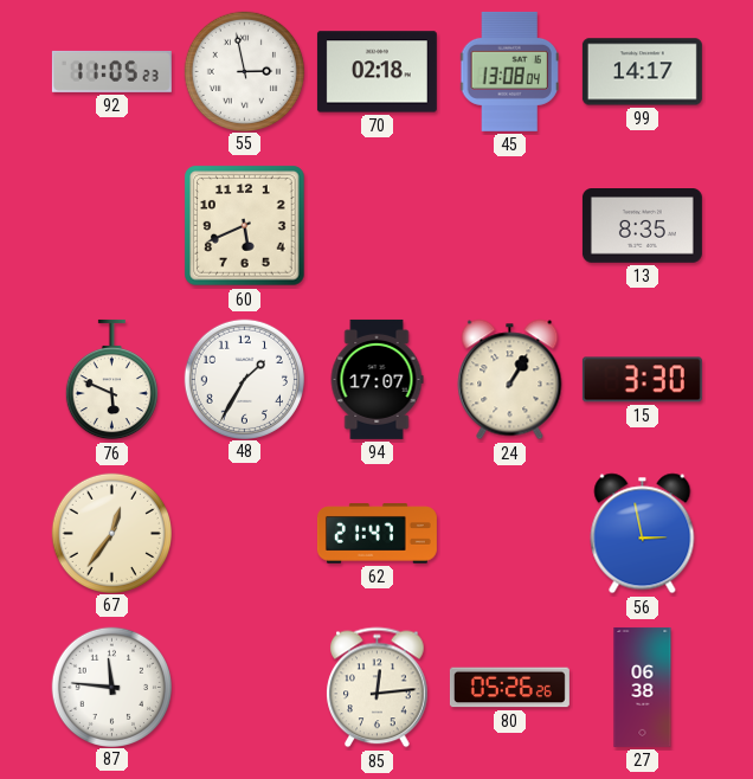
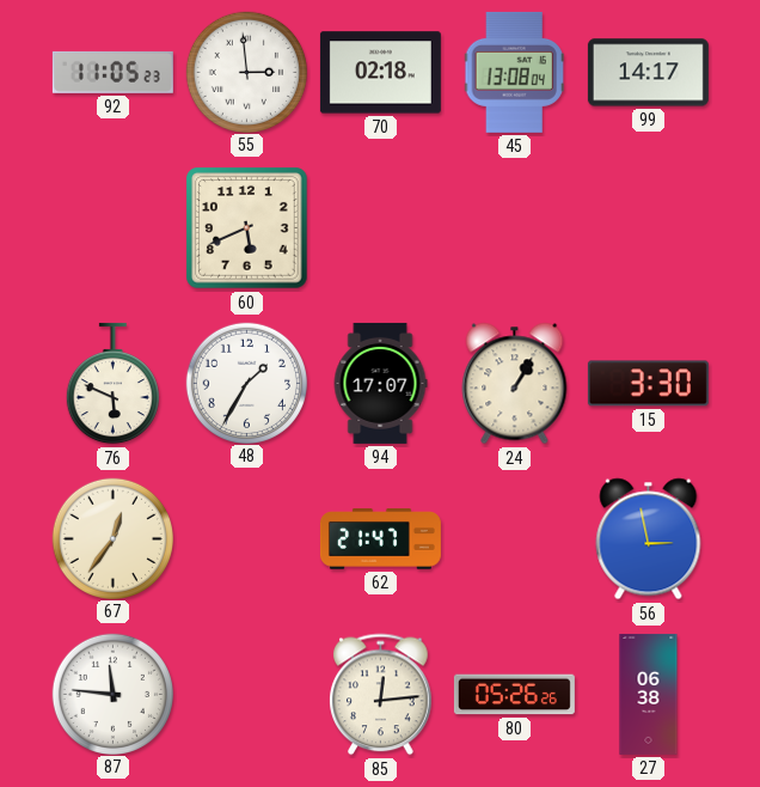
55: 2:58 -> 2:59
13: 8:35 -> none
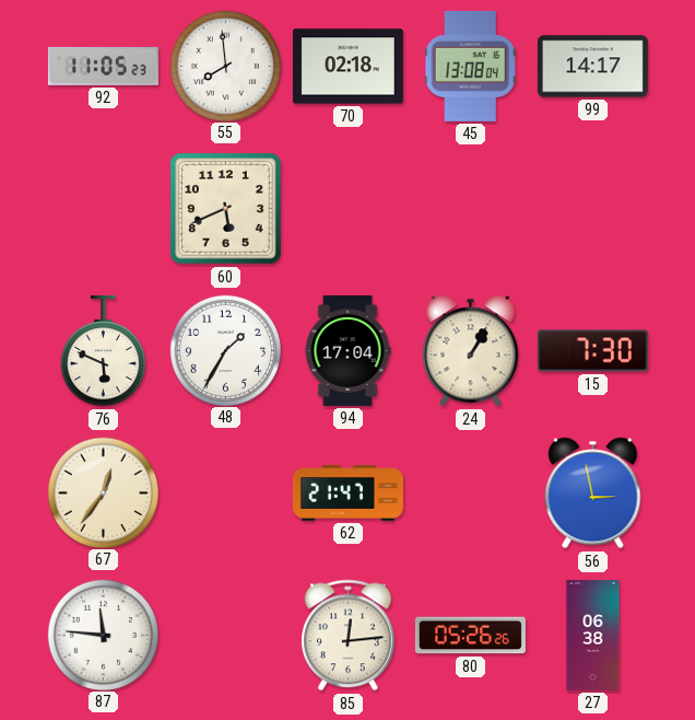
55: 2:59 -> 7:59
94: 17:07 -> 17:04
15: 3:30 -> 7:30
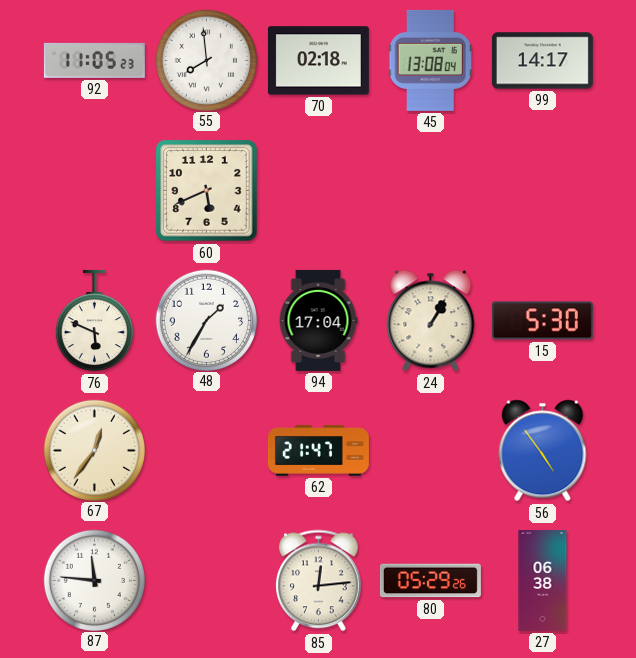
15: 7:30 -> 5:30
56: 2:58 -> 4:54
80: 05:26 -> 05:29
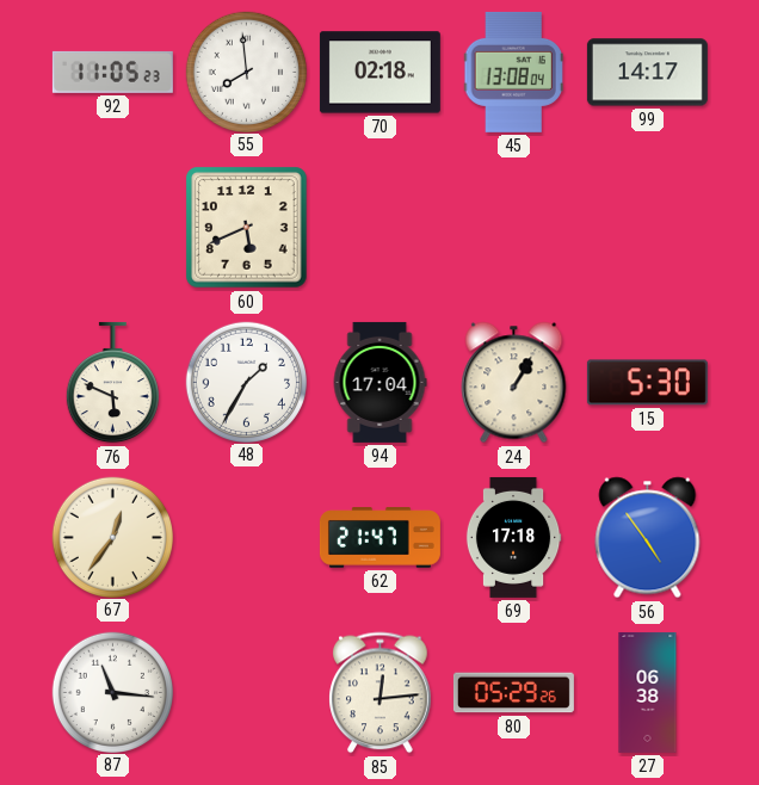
69: none -> 17:18
87: 11:46 -> 11:16
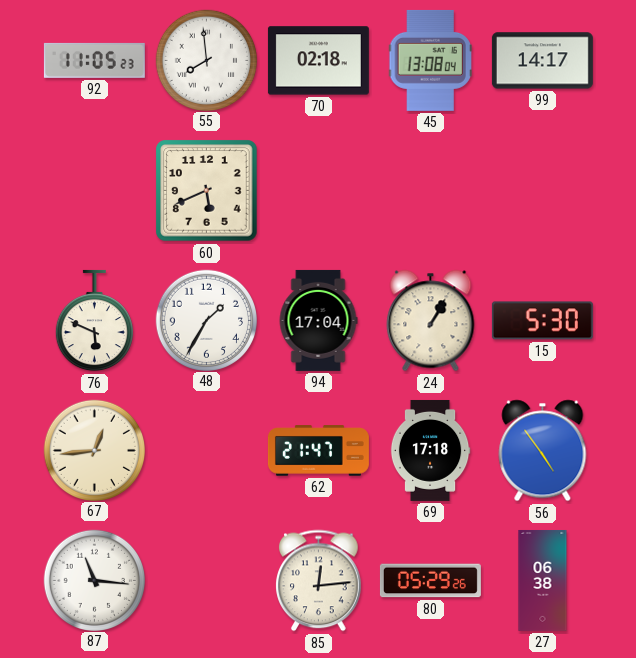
67: 12:36 -> 12:44
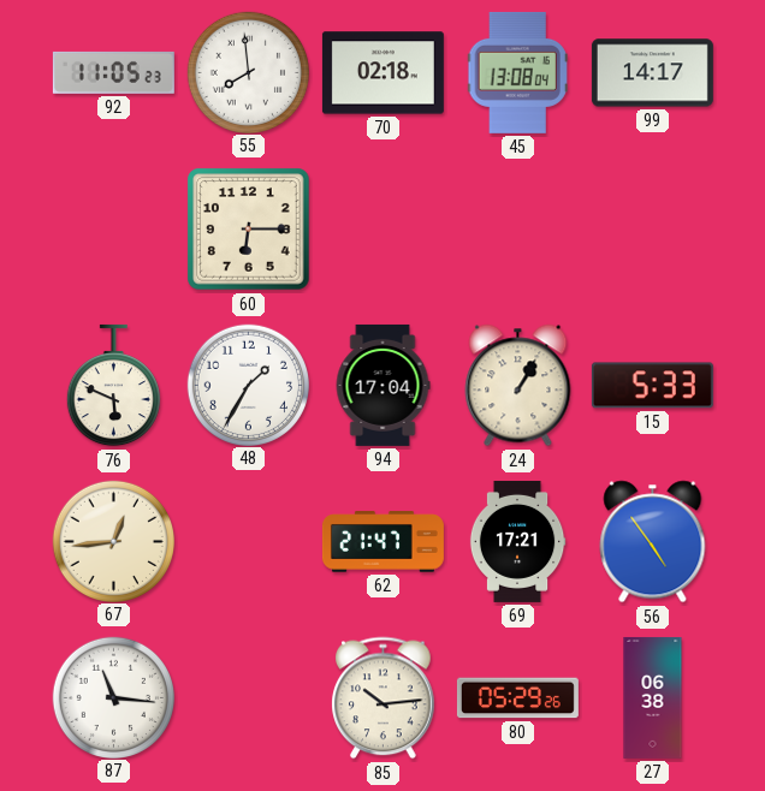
60: 5:41 -> 6:15
15: 5:30 -> 5:33
69: 17:18 -> 17:21
85: 12:14 -> 10:14
